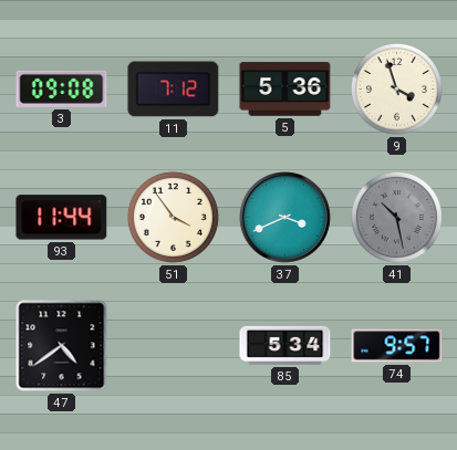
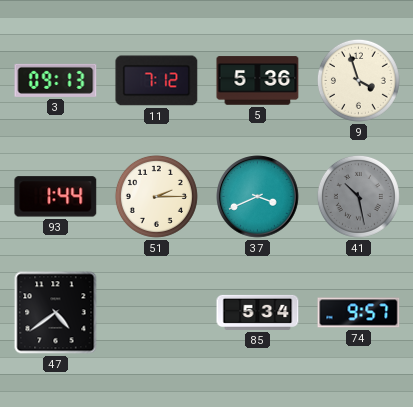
3: 09:08 -> 09:13
93: 11:44 -> 1:44
51: 3:54 -> 2:15
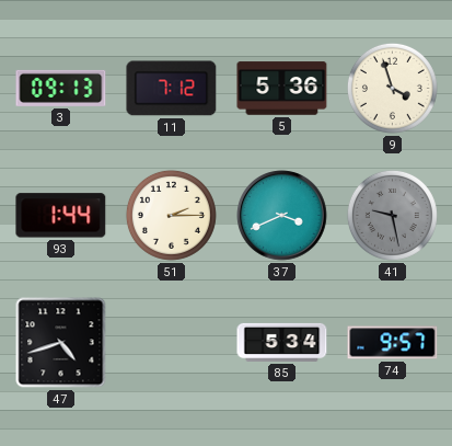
41: 10:28 -> 9:28
47: 4:39 -> 4:42
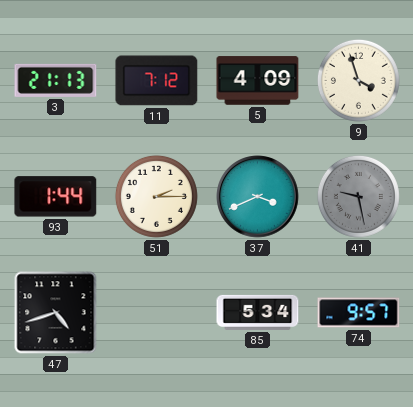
3: 09:13 -> 21:13
5: 5:36 -> 4:09
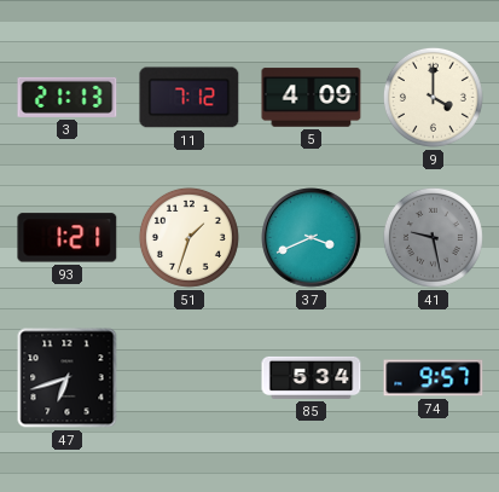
9: 3:57 -> 4:00
93: 1:44 -> 1:21
51: 2:15 -> 1:33
47: 4:42 -> 6:42
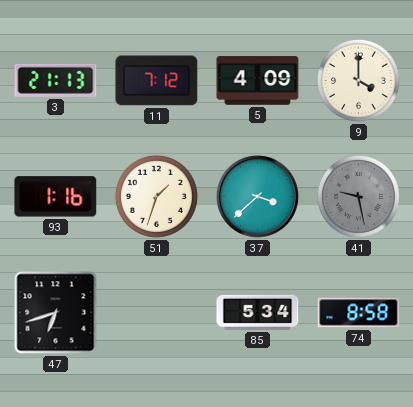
93: 1:21 -> 1:16
37: 3:41 -> 3:38
74: 9:57 -> 8:58
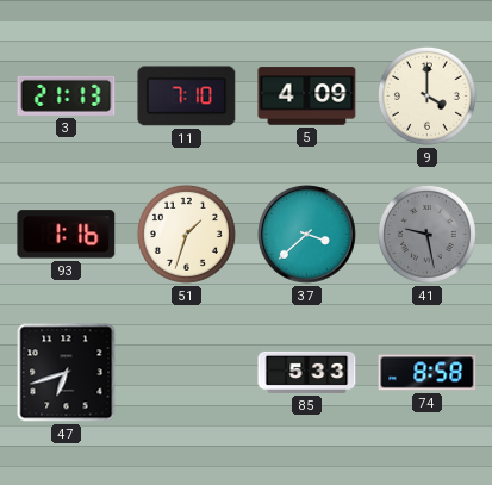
11: 7:12 -> 7:10
85: 5:34 -> 5:33
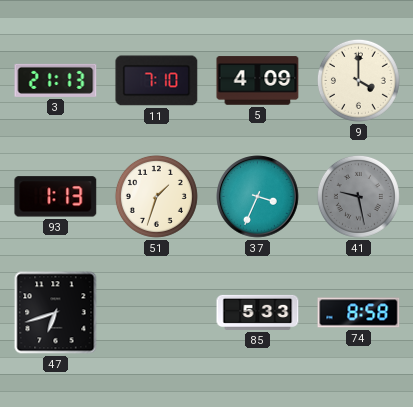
93: 1:16 -> 1:13
37: 3:38 -> 3:34
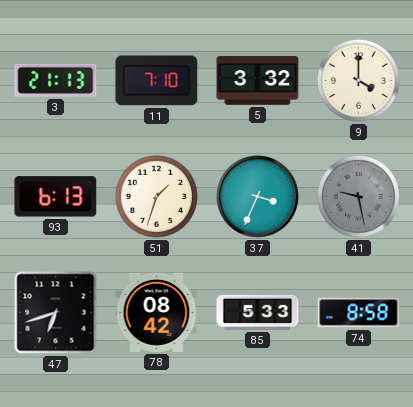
5: 4:09 -> 3:32
93: 1:13 -> 6:13
78: none -> 08:42
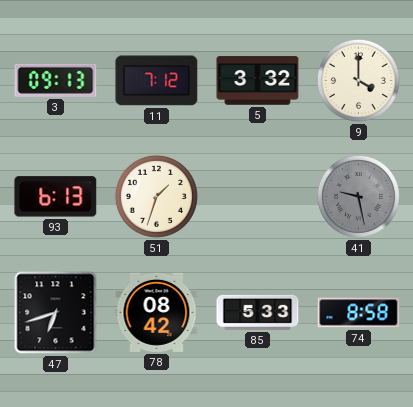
3: 21:13 -> 09:13
11: 7:10 -> 7:12
37: 3:34 -> none
